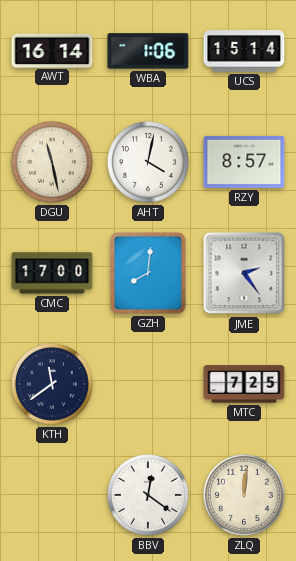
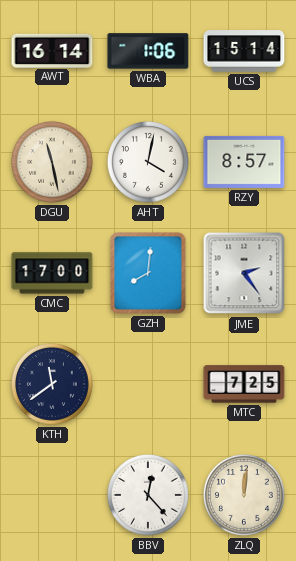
BBV: 12:21 -> 12:23
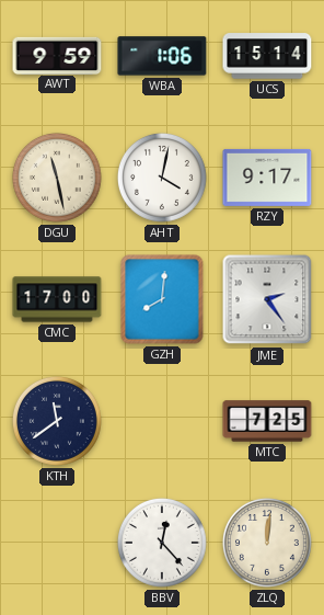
AWT: 16:14 -> 9:59
RZY: 8:57 -> 9:17
